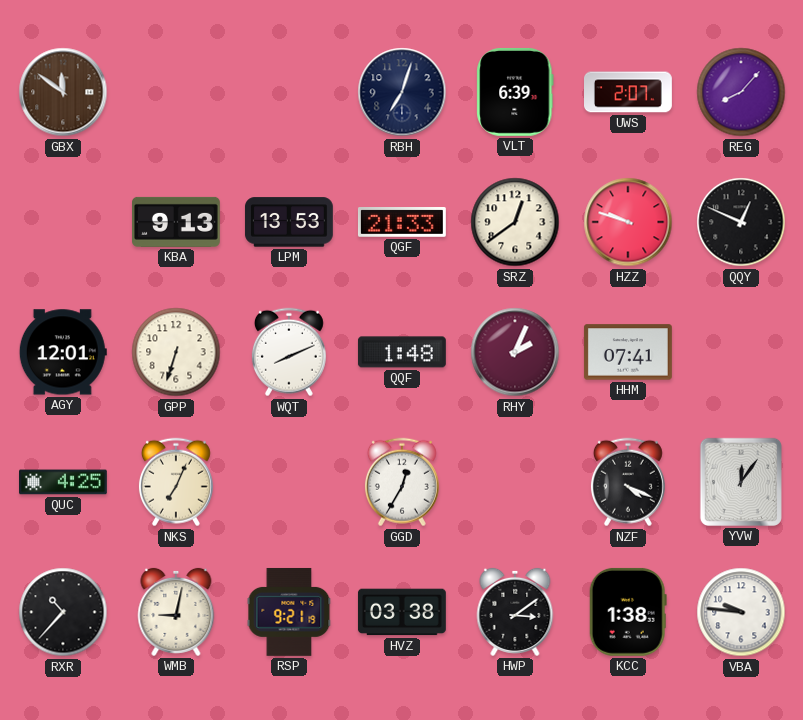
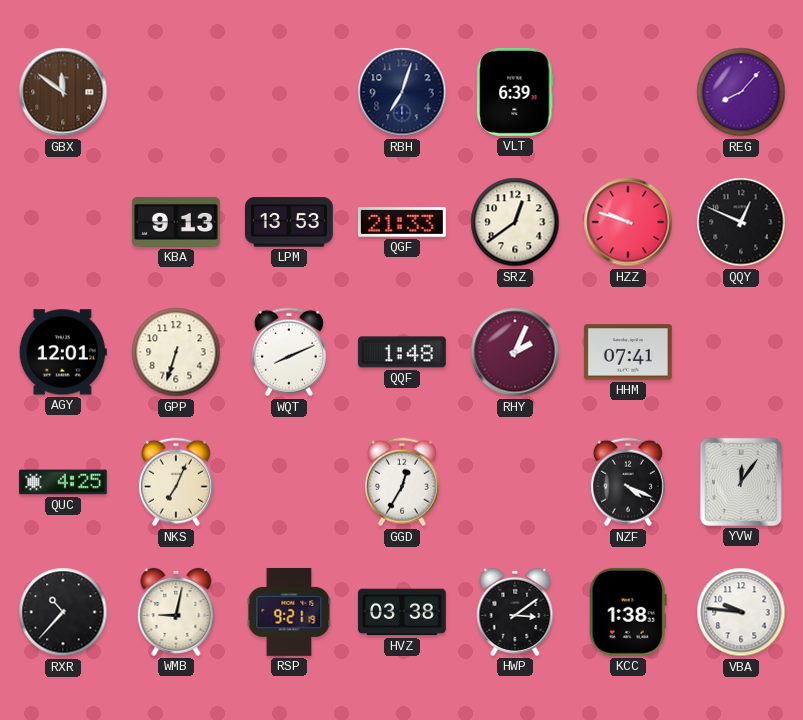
UWS: 2:07 -> none
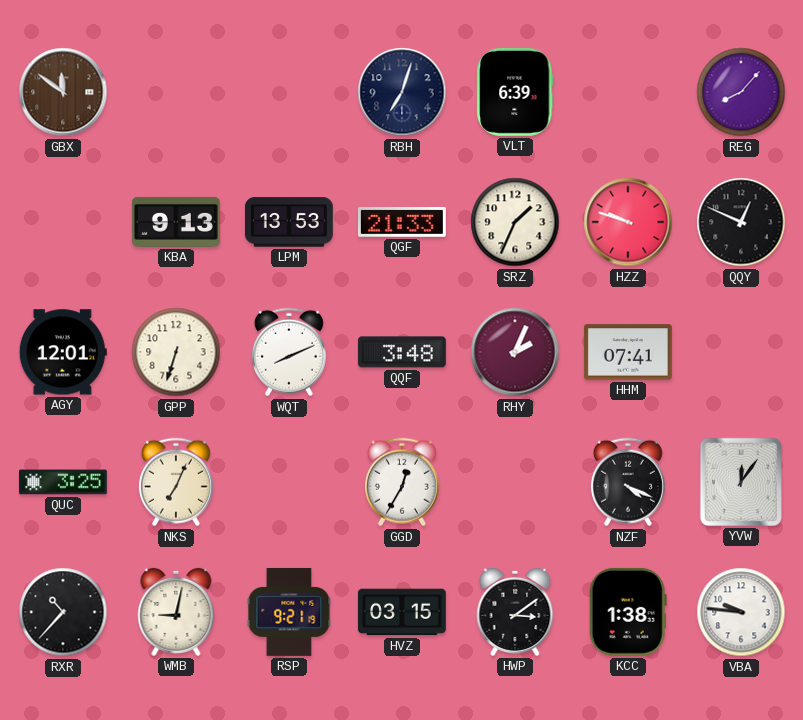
SRZ: 12:39 -> 1:34
QQF: 1:48 -> 3:48
QUC: 4:25 -> 3:25
HVZ: 03:38 -> 03:15
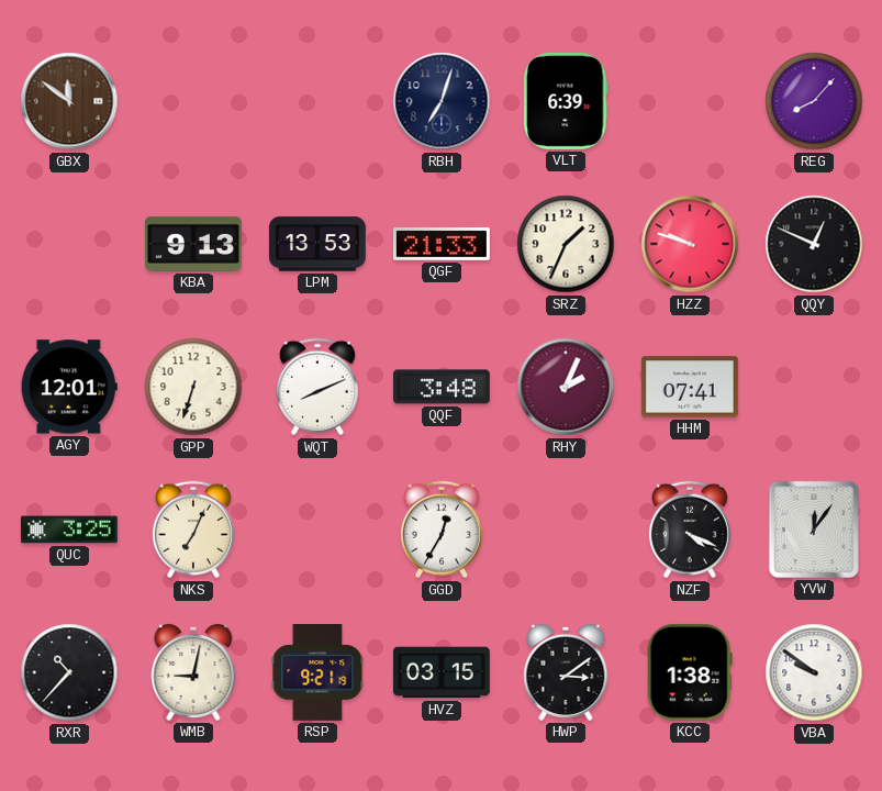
VBA: 9:46 -> 9:51
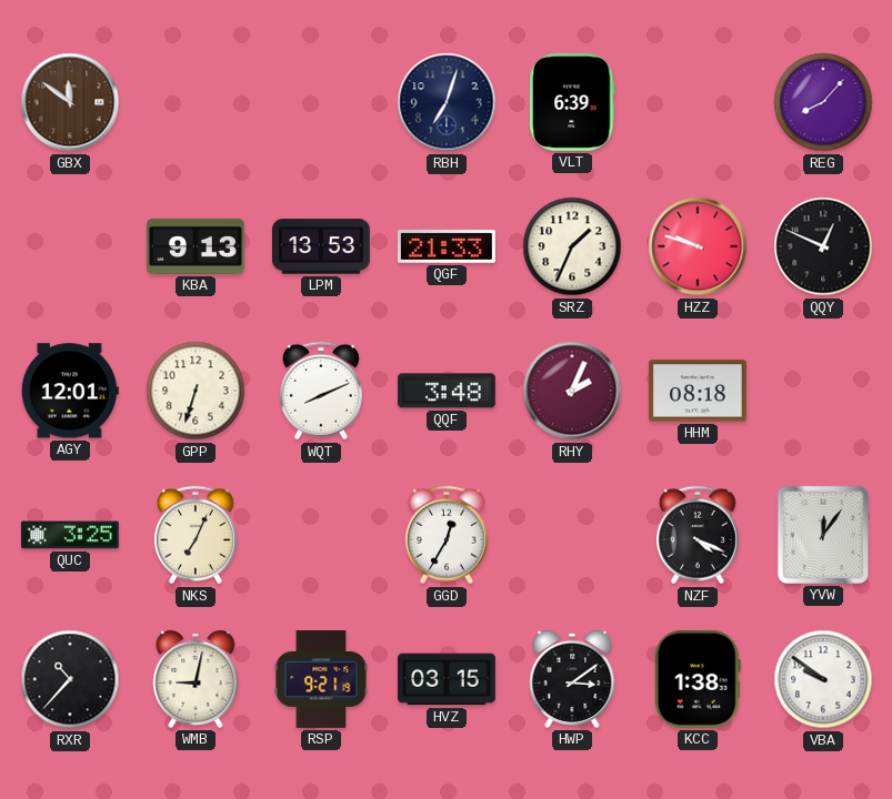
HHM: 07:41 -> 08:18
